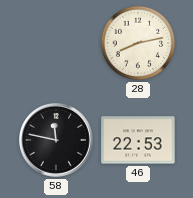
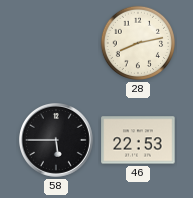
58: 11:47 -> 5:45
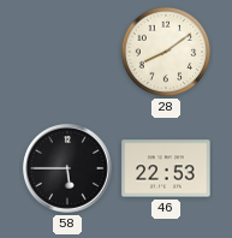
28: 8:13 -> 8:09
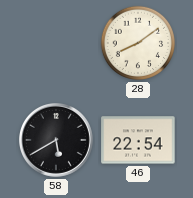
58: 5:45 -> 5:40
46: 22:53 -> 22:54
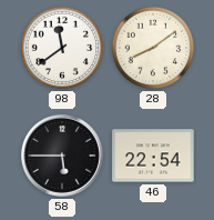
98: none -> 11:39
58: 5:40 -> 5:45
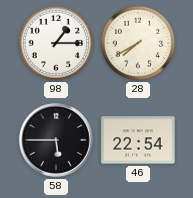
98: 11:39 -> 1:15
28: 8:09 -> 7:40
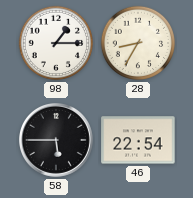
28: 7:40 -> 8:35
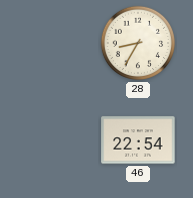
98: 1:15 -> none
58: 5:45 -> none
